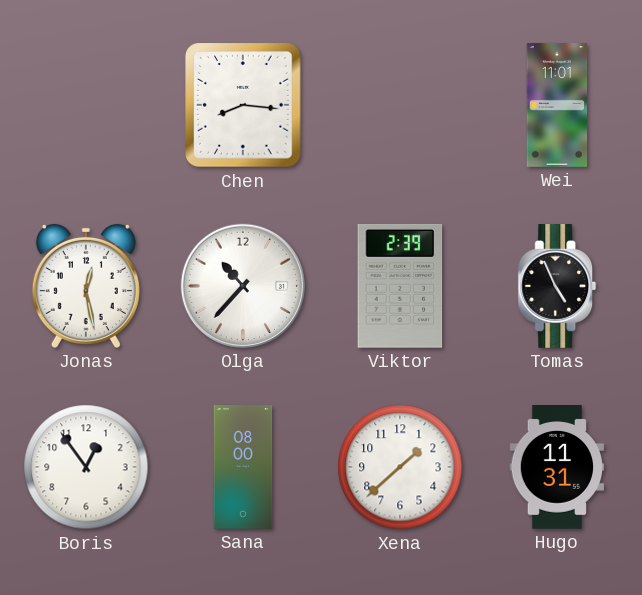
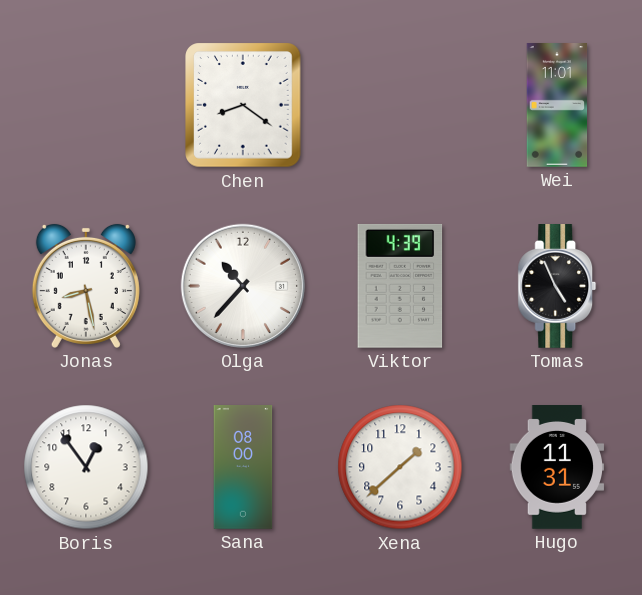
Chen: 8:16 -> 8:21
Jonas: 12:28 -> 8:28
Viktor: 2:39 -> 4:39
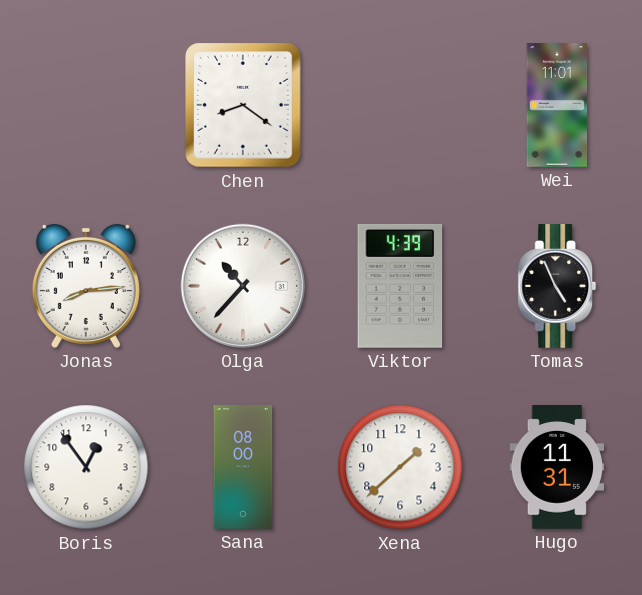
Jonas: 8:28 -> 8:14
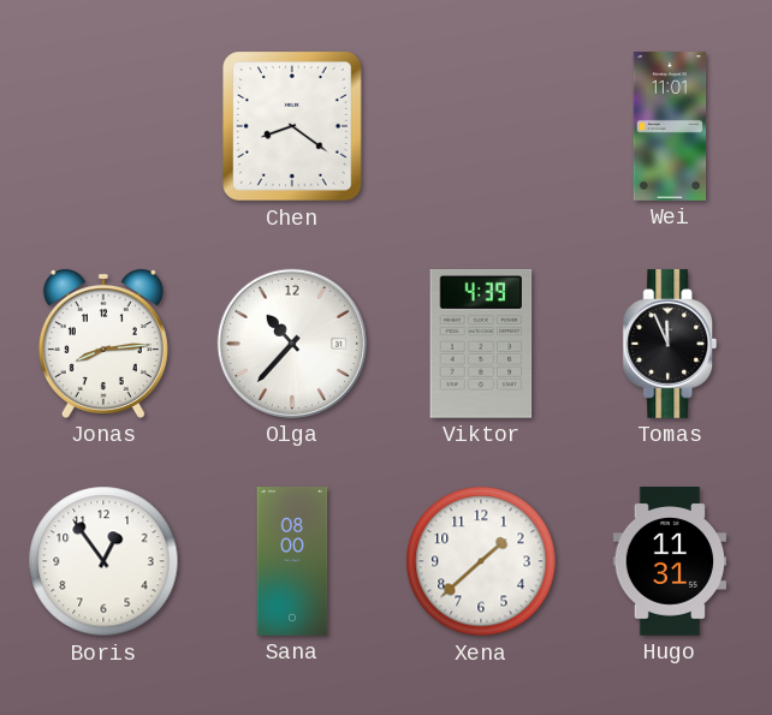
Tomas: 4:56 -> 11:56
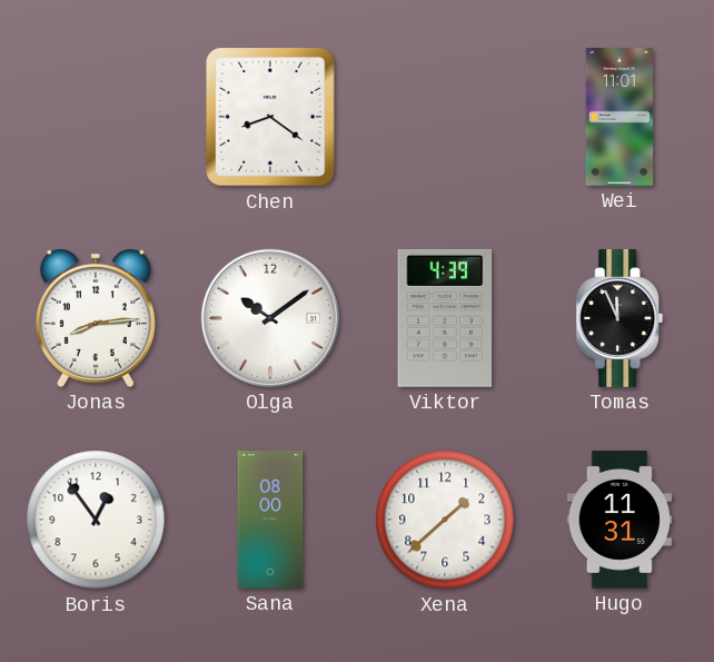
Olga: 10:37 -> 10:09
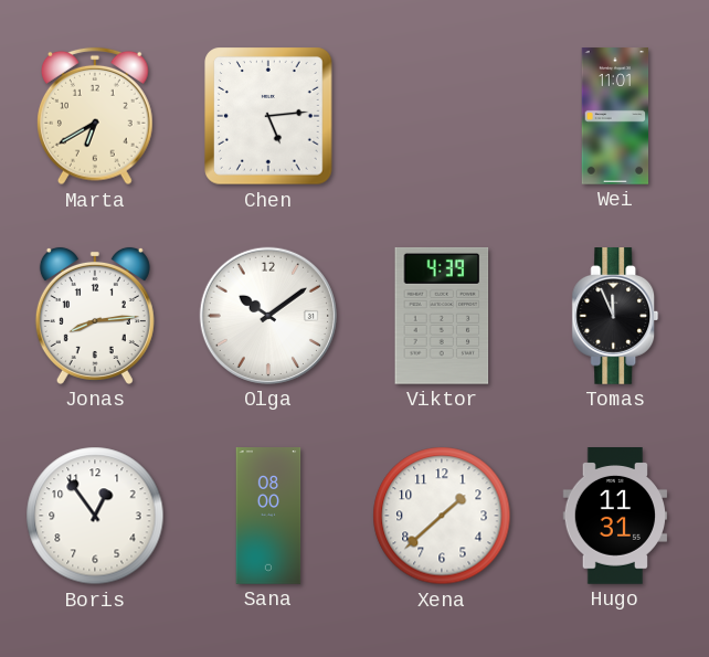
Marta: none -> 6:40
Chen: 8:21 -> 5:14
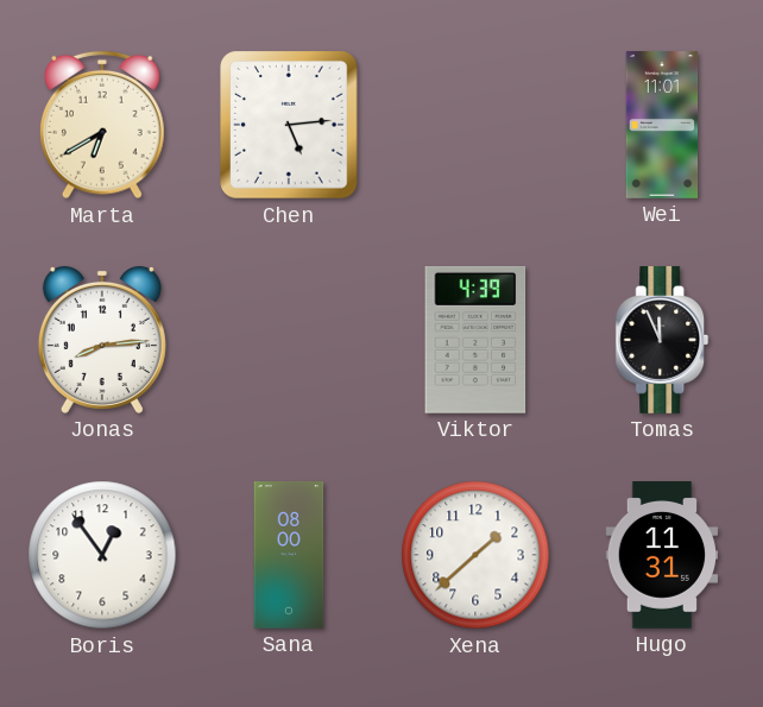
Olga: 10:09 -> none
